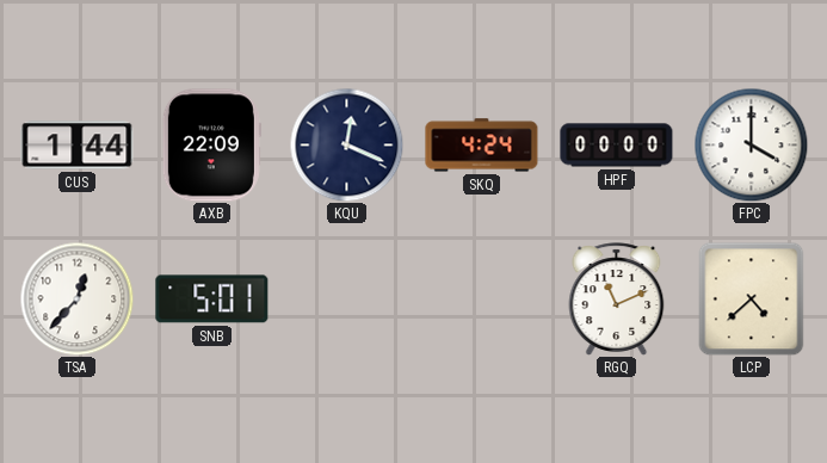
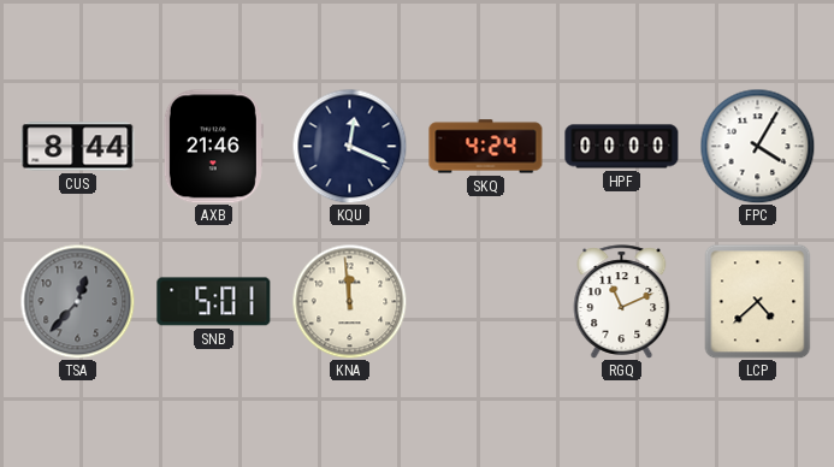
CUS: 1:44 -> 8:44
AXB: 22:09 -> 21:46
FPC: 4:00 -> 4:05
TSA dial: white -> grey
KNA: none -> 11:59
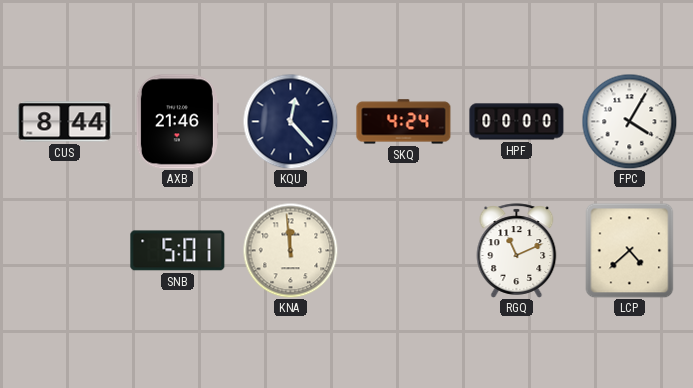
KQU: 12:19 -> 12:23
TSA: 12:37 -> none
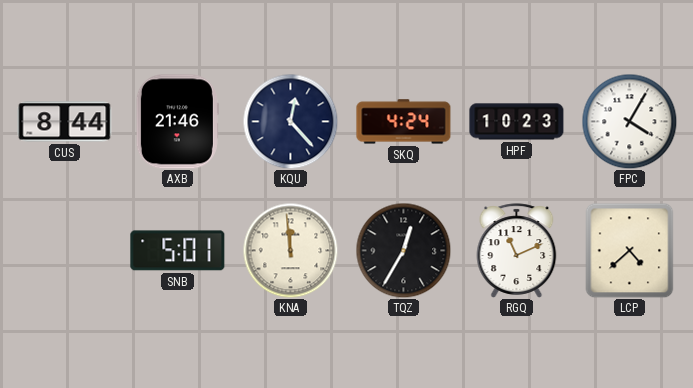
HPF: 00:00 -> 10:23
TQZ: none -> 12:35
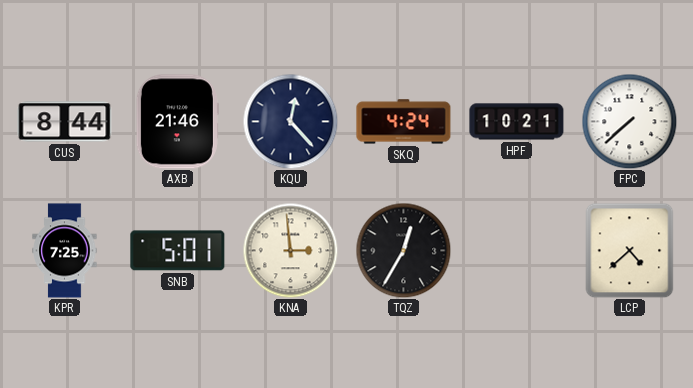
HPF: 10:23 -> 10:21
FPC: 4:05 -> 7:38
KPR: none -> 7:25
KNA: 11:59 -> 2:59
RGQ: 11:11 -> none
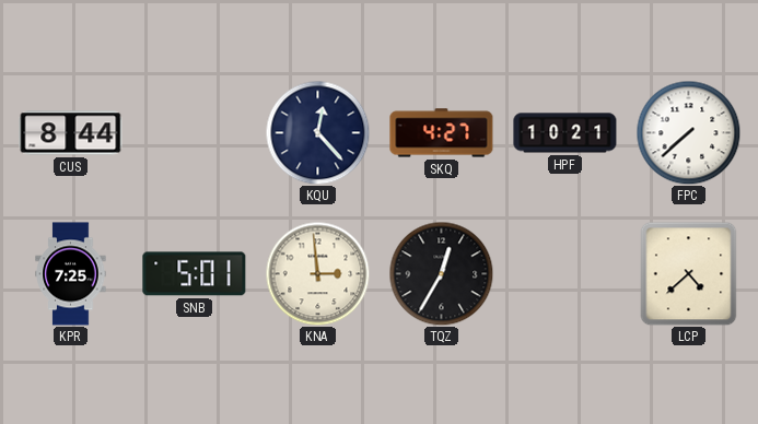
AXB: 21:46 -> none
SKQ: 4:24 -> 4:27
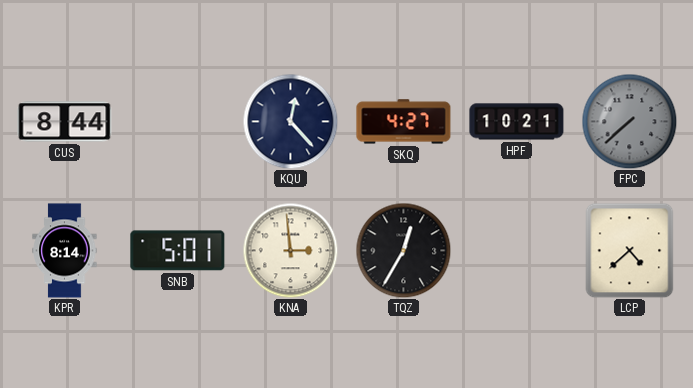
FPC dial: white -> grey
KPR: 7:25 -> 8:14
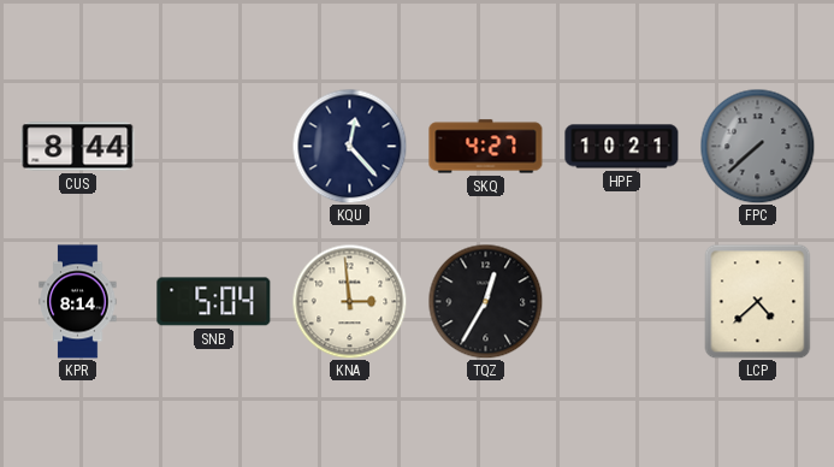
SNB: 5:01 -> 5:04
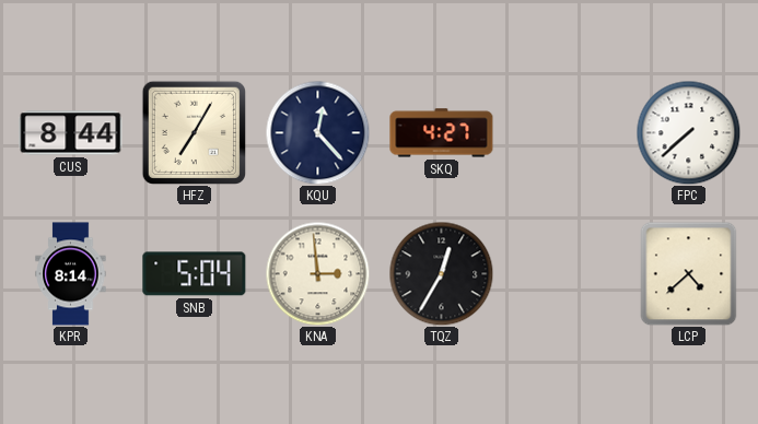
HFZ: none -> 7:05
HPF: 10:21 -> none
FPC dial: grey -> white
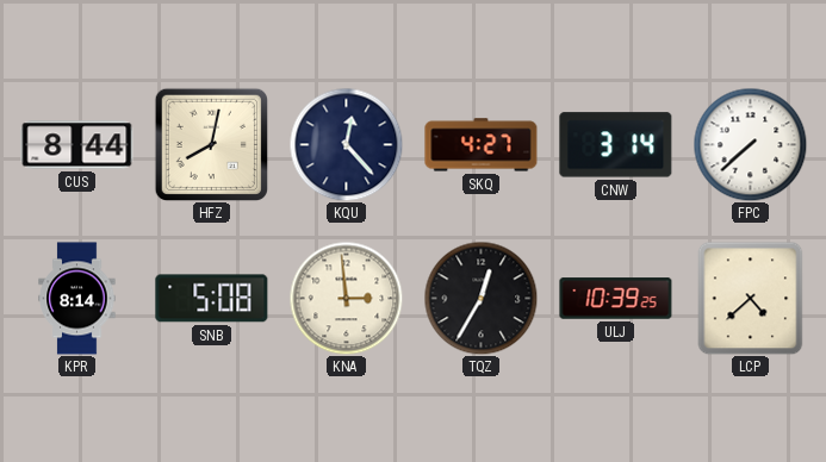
HFZ: 7:05 -> 8:02
CNW: none -> 3:14
SNB: 5:04 -> 5:08
ULJ: none -> 10:39
